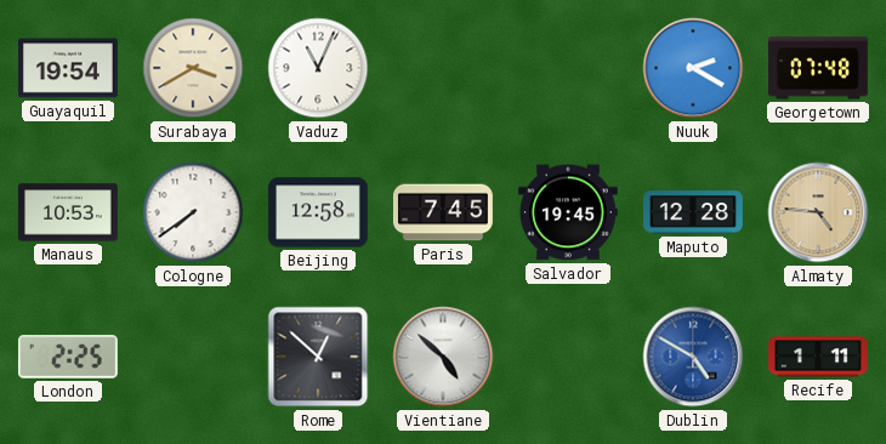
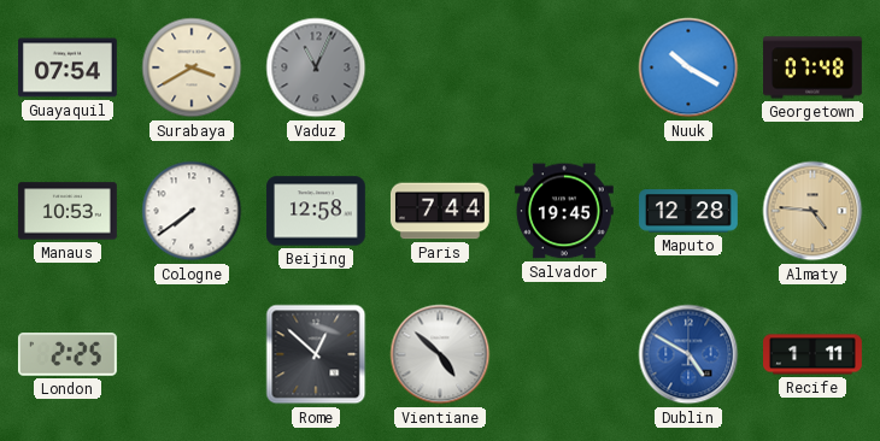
Guayaquil: 19:54 -> 07:54
Vaduz dial: white -> grey
Nuuk: 2:20 -> 10:20
Paris: 7:45 -> 7:44
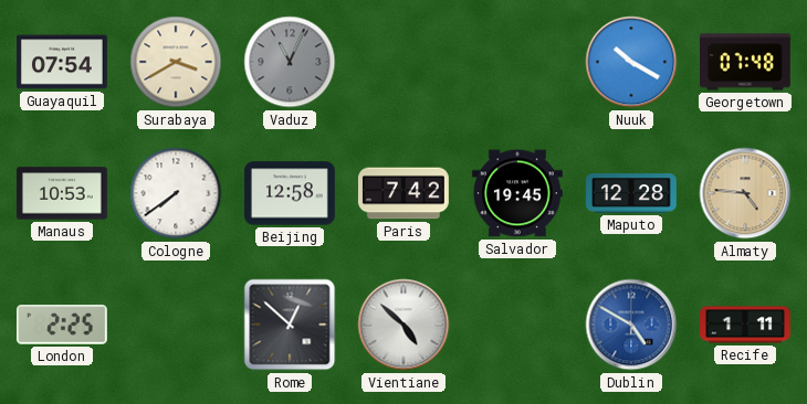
Paris: 7:44 -> 7:42
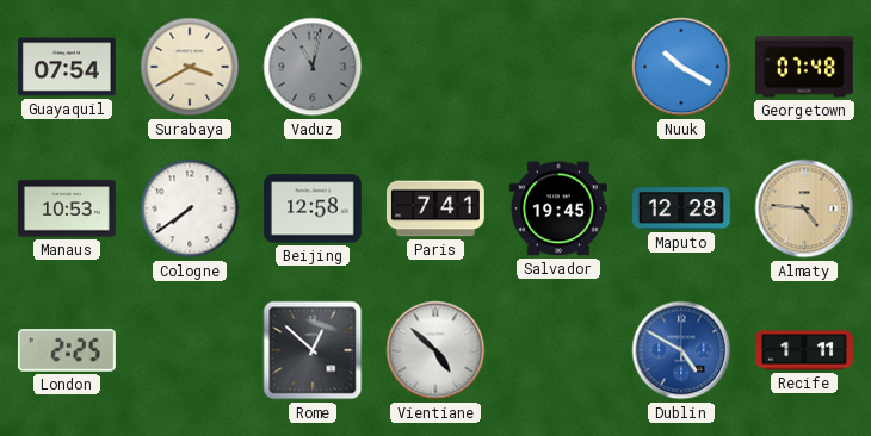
Vaduz: 11:04 -> 11:02
Paris: 7:42 -> 7:41
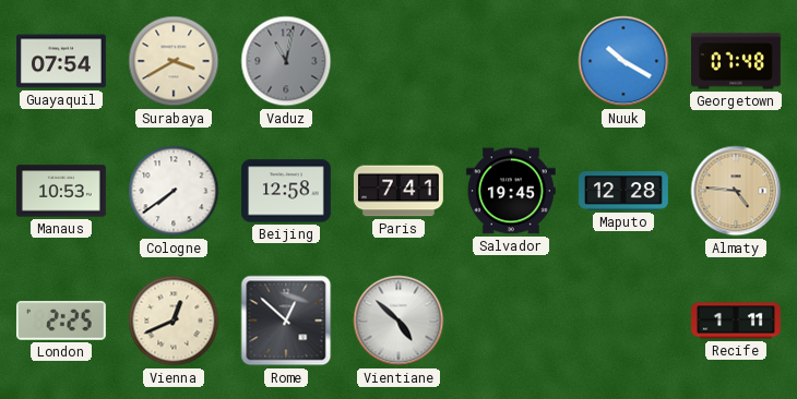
Vienna: none -> 12:41
Dublin: 4:50 -> none
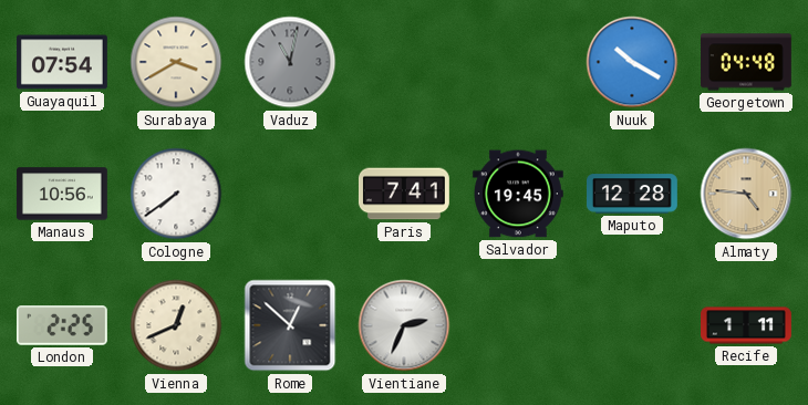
Georgetown: 07:48 -> 04:48
Manaus: 10:53 -> 10:56
Beijing: 12:58 -> none
Vientiane: 4:52 -> 2:34
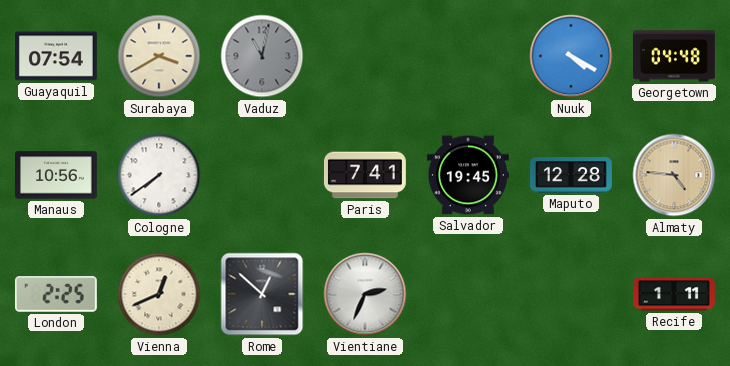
Nuuk: 10:20 -> 4:20
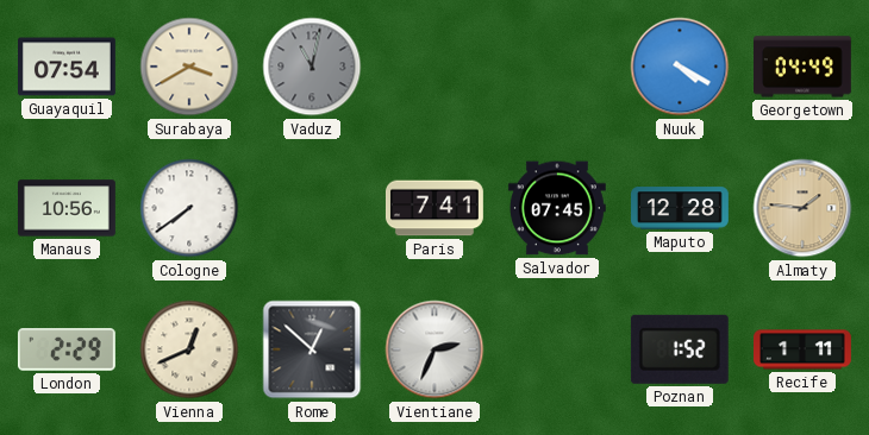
Georgetown: 04:48 -> 04:49
Salvador: 19:45 -> 07:45
Almaty: 4:46 -> 1:46
London: 2:25 -> 2:29
Poznan: none -> 1:52
